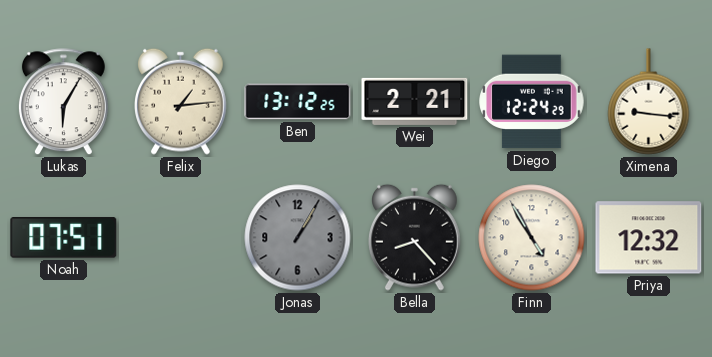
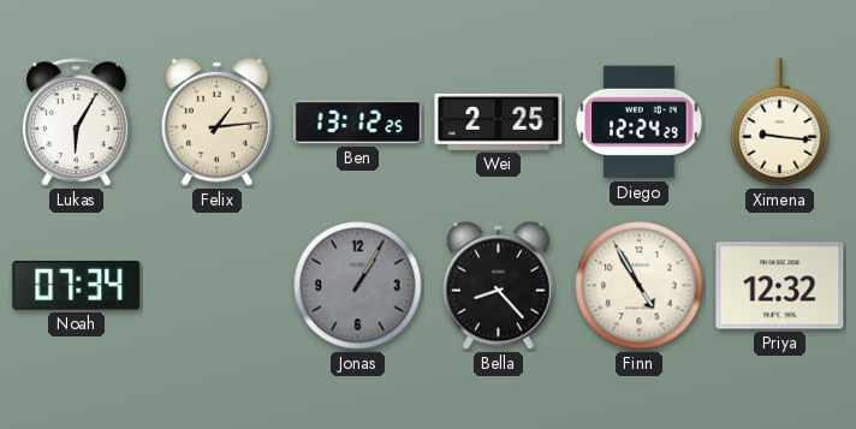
Wei: 2:21 -> 2:25
Noah: 07:51 -> 07:34
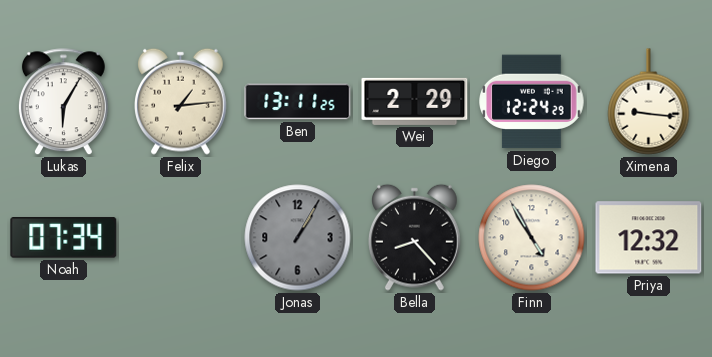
Ben: 13:12 -> 13:11
Wei: 2:25 -> 2:29
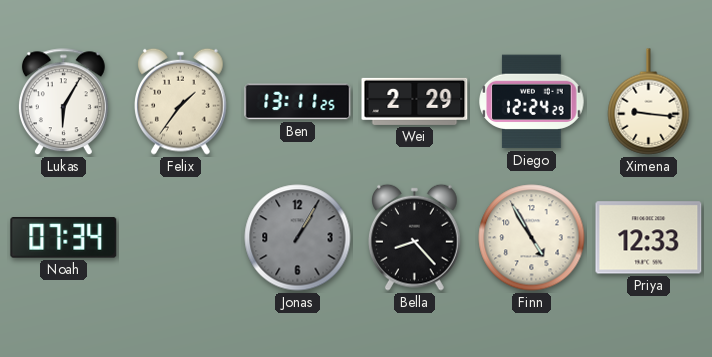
Felix: 1:14 -> 1:36
Priya: 12:32 -> 12:33
